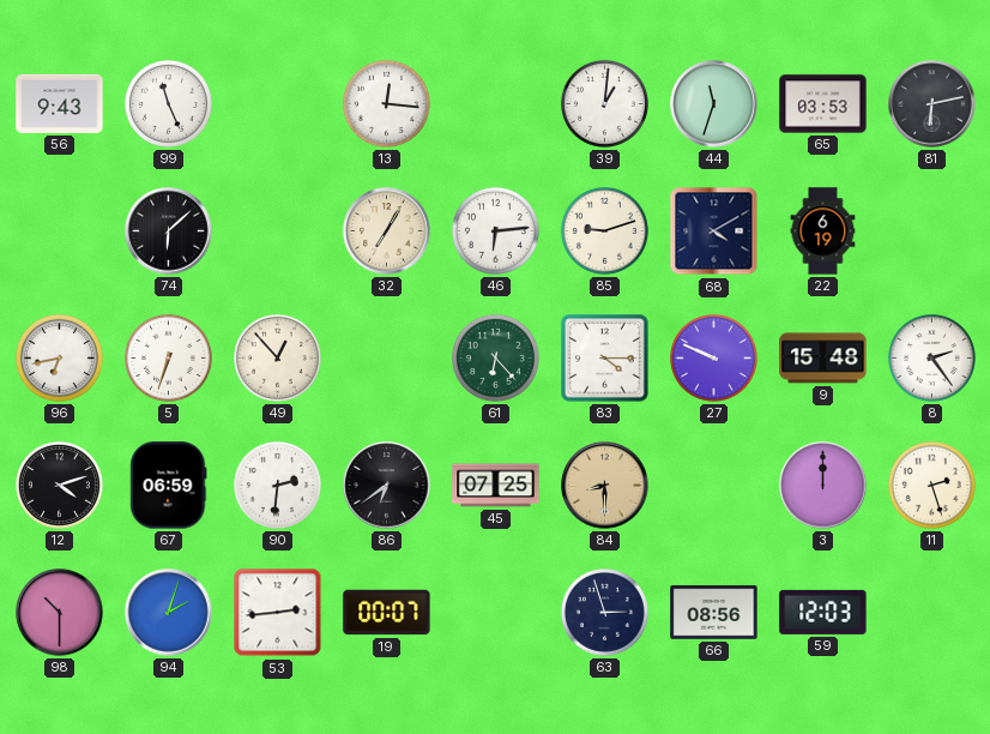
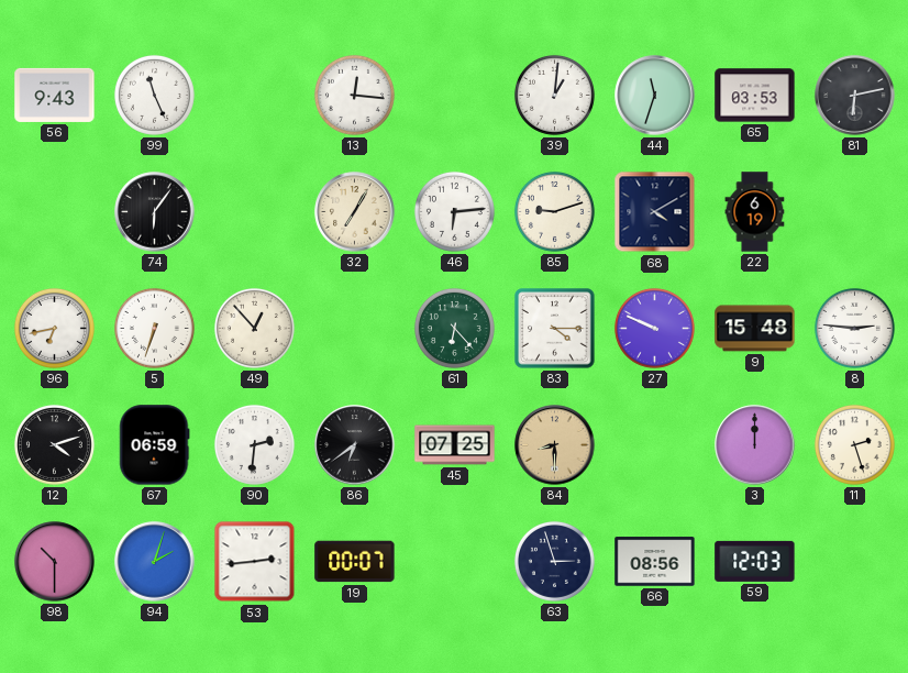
74: 6:08 -> 6:06
8: 2:24 -> 2:46
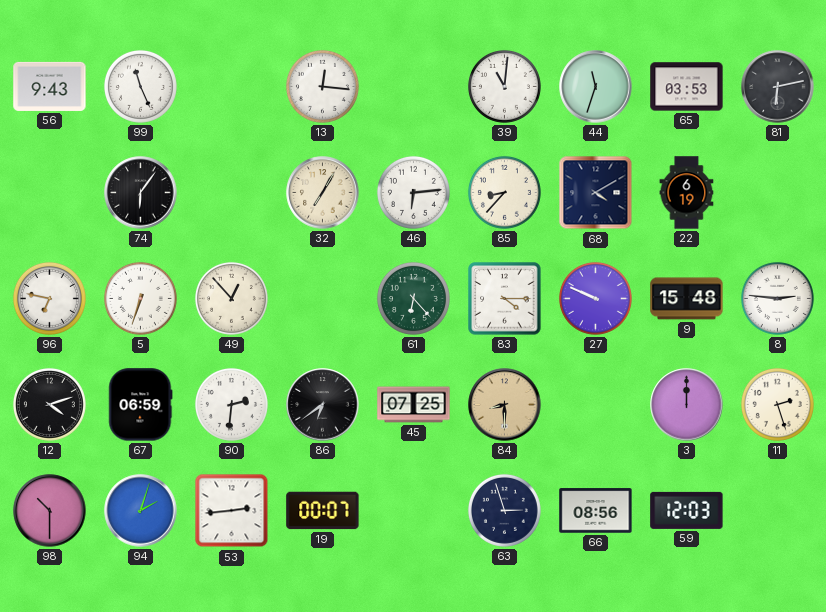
39: 1:01 -> 11:01
85: 9:12 -> 8:37
96: 6:43 -> 6:47
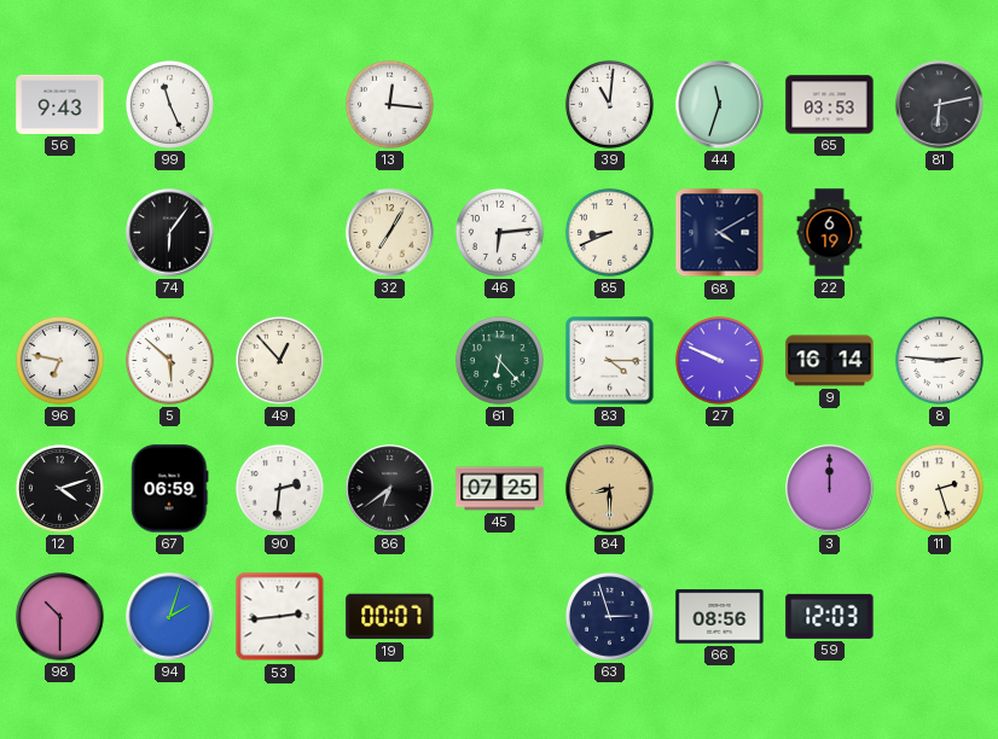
85: 8:37 -> 8:41
5: 6:33 -> 5:52
9: 15:48 -> 16:14
